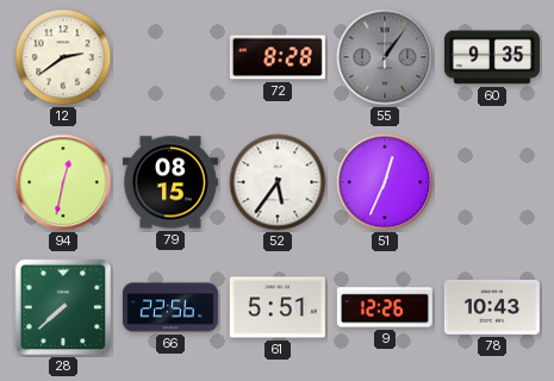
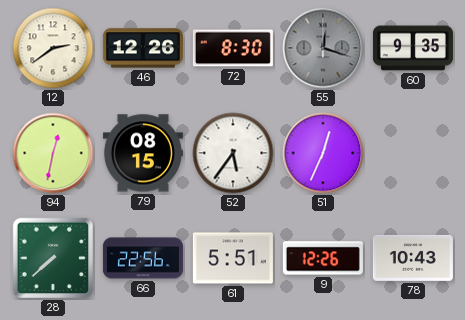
46: none -> 12:26
72: 8:28 -> 8:30
55: 1:06 -> 12:18
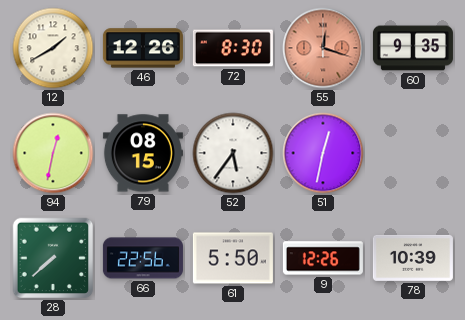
12: 2:39 -> 1:40
55 dial: grey -> salmon
51: 12:34 -> 12:32
61: 5:51 -> 5:50
78: 10:43 -> 10:39
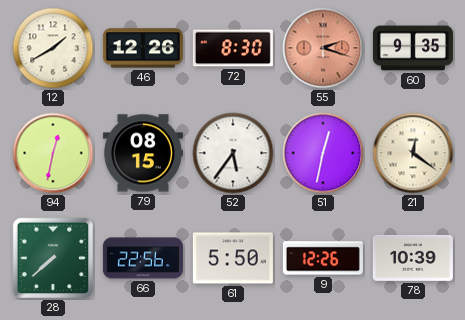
55: 12:18 -> 2:18
21: none -> 12:21
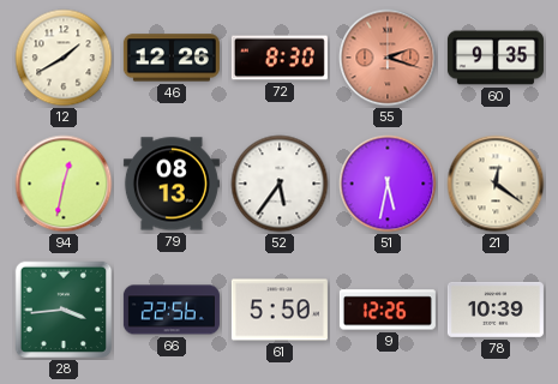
79: 08:15 -> 08:13
51: 12:32 -> 5:32
28: 7:38 -> 3:44
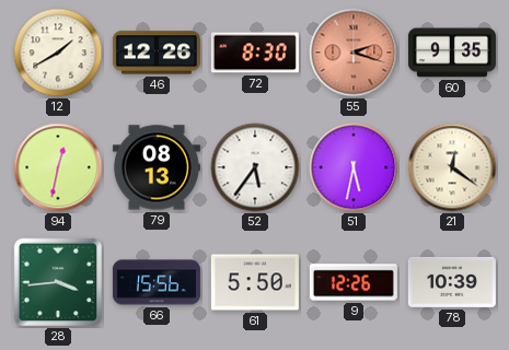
66: 22:56 -> 15:56
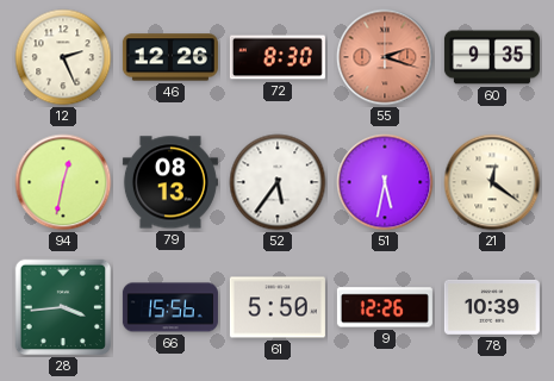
12: 1:40 -> 2:26
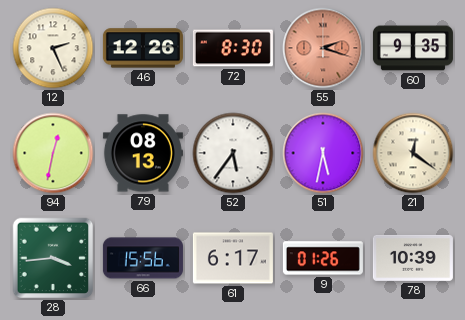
61: 5:50 -> 6:17
9: 12:26 -> 01:26
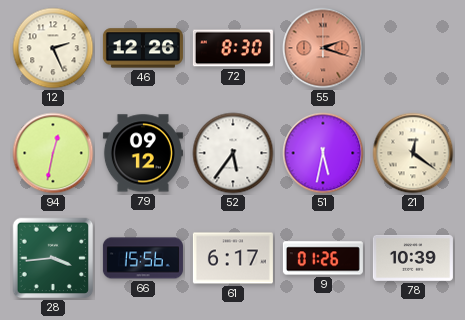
60: 9:35 -> none
79: 08:13 -> 09:12
